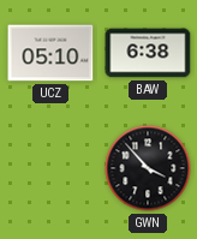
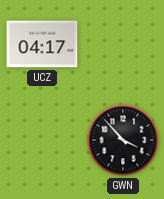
UCZ: 05:10 -> 04:17
BAW: 6:38 -> none
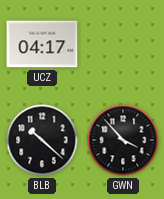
BLB: none -> 10:22
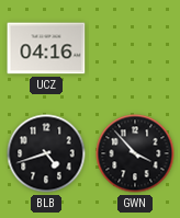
UCZ: 04:17 -> 04:16
BLB: 10:22 -> 4:42
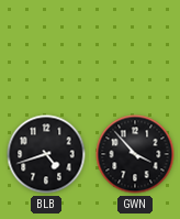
UCZ: 04:16 -> none
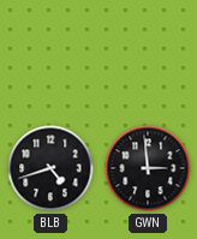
GWN: 3:53 -> 2:59
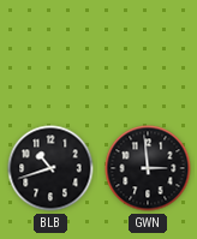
BLB: 4:42 -> 10:42
